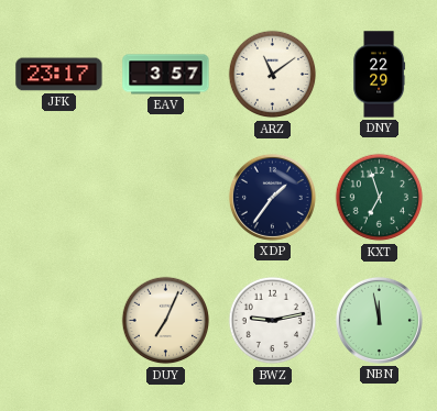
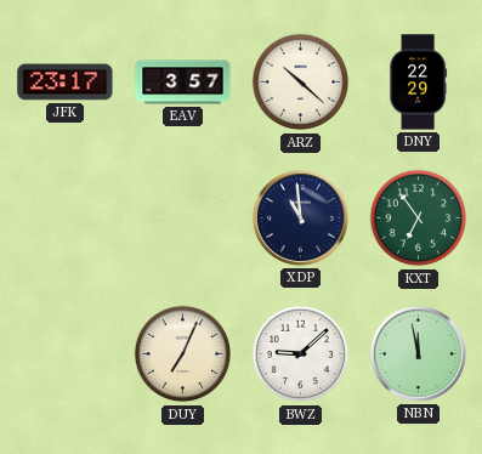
ARZ: 11:09 -> 10:22
XDP: 1:36 -> 10:59
KXT: 6:57 -> 6:54
BWZ: 9:13 -> 9:08
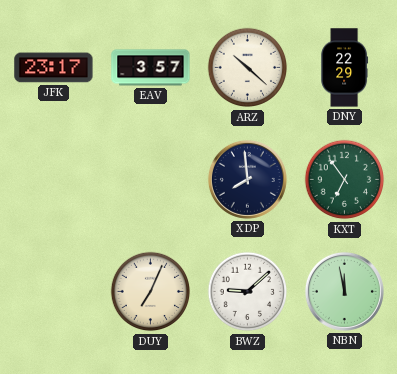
XDP: 10:59 -> 7:59
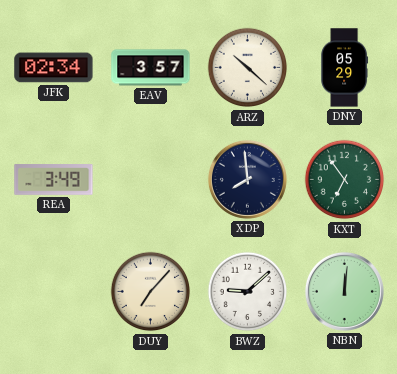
JFK: 23:17 -> 02:34
DNY: 22:29 -> 05:29
REA: none -> 3:49
DUY: 7:04 -> 7:07
NBN: 11:58 -> 12:01
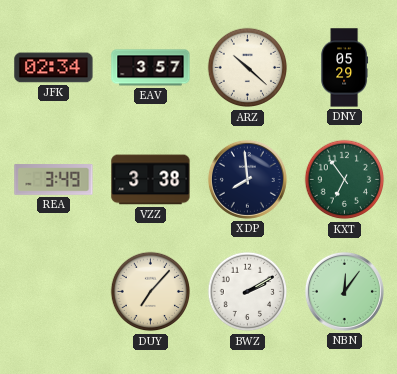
VZZ: none -> 3:38
BWZ: 9:08 -> 2:10
NBN: 12:01 -> 12:06
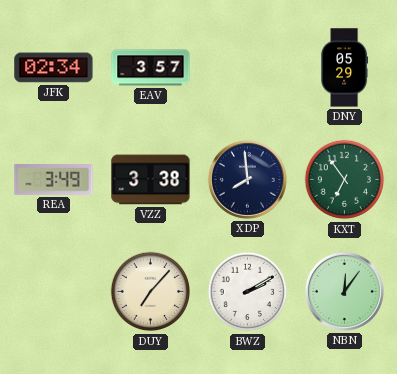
ARZ: 10:22 -> none
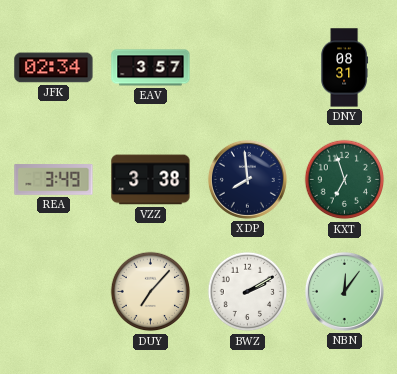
DNY: 05:29 -> 08:31
KXT: 6:54 -> 6:57
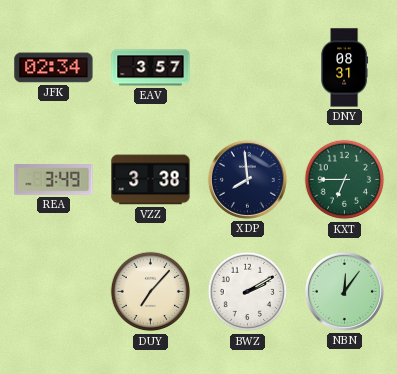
KXT: 6:57 -> 6:45
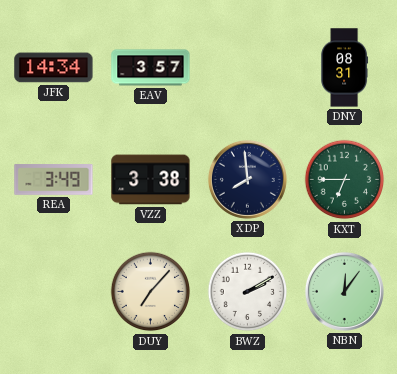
JFK: 02:34 -> 14:34
